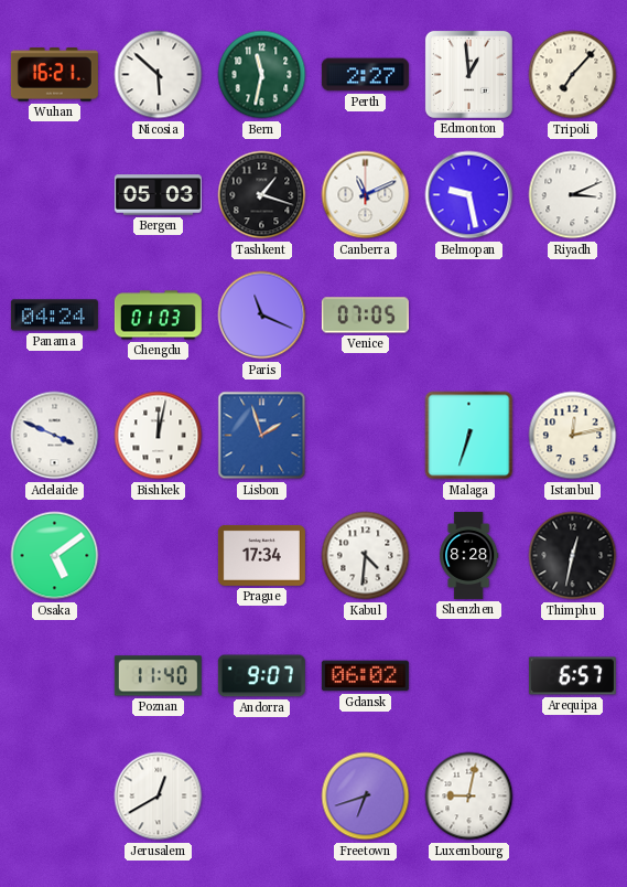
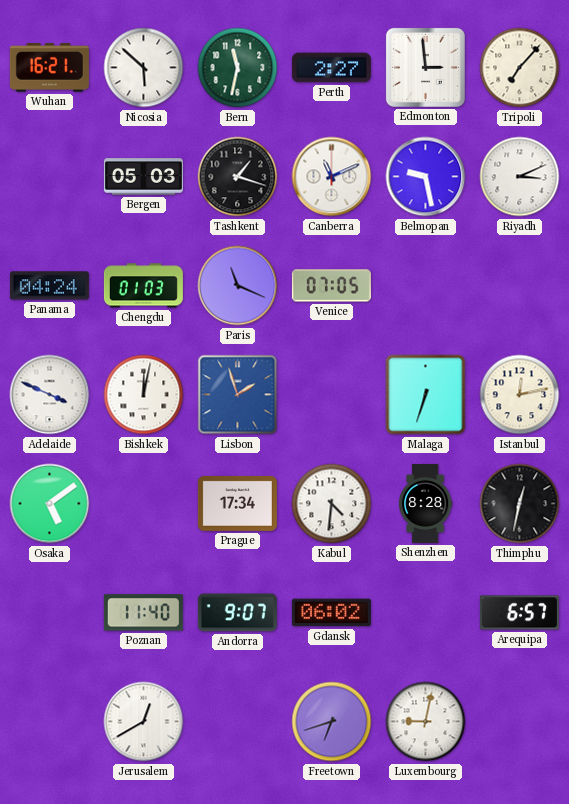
Edmonton: 12:59 -> 2:59
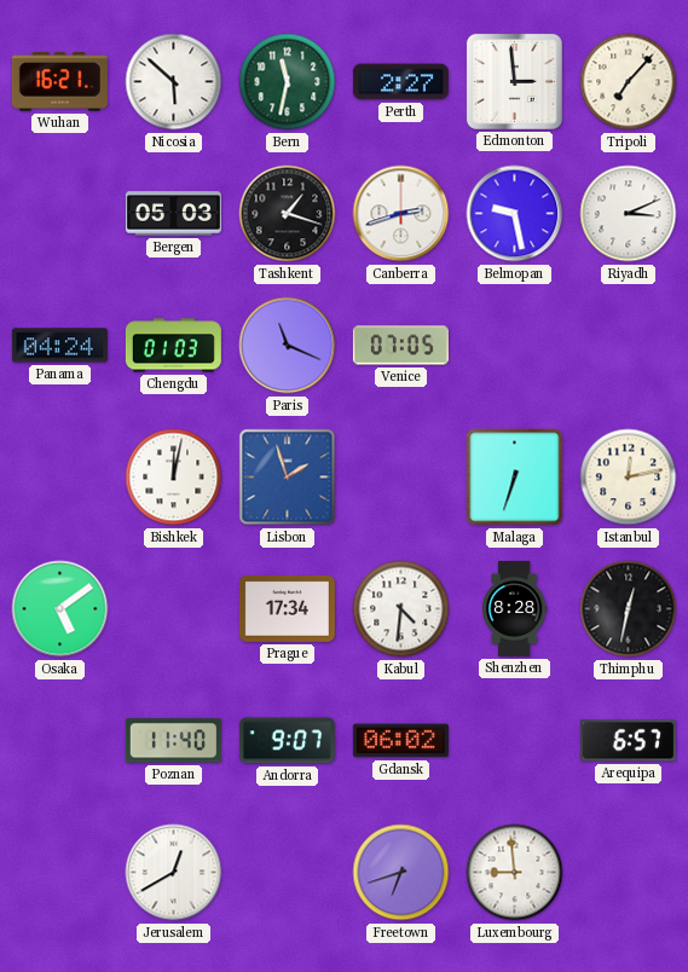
Canberra: 11:11 -> 2:42
Adelaide: 3:49 -> none
Luxembourg: 9:02 -> 8:59
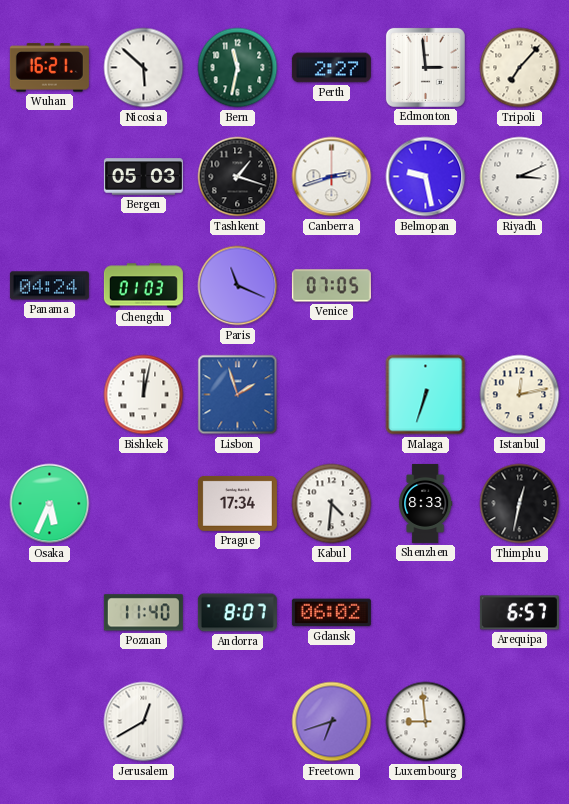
Osaka: 5:09 -> 5:34
Shenzhen: 8:28 -> 8:33
Andorra: 9:07 -> 8:07
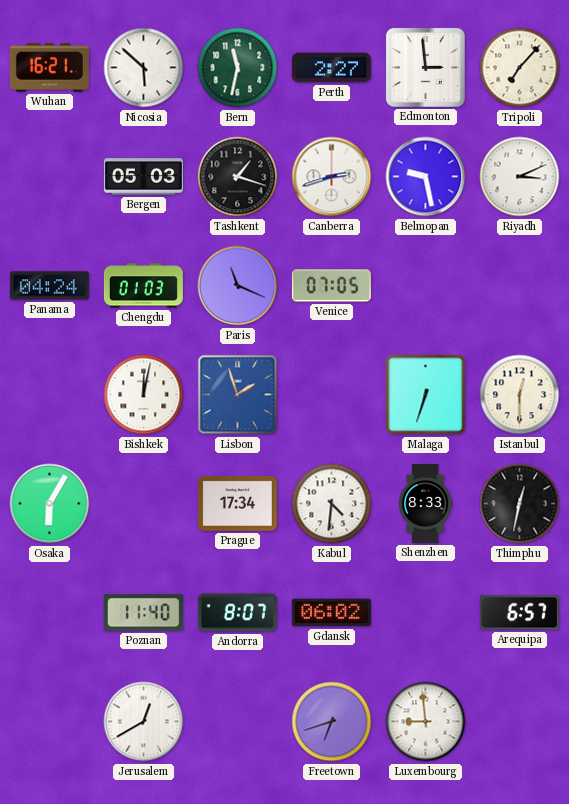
Istanbul: 12:13 -> 12:30
Osaka: 5:34 -> 6:05
